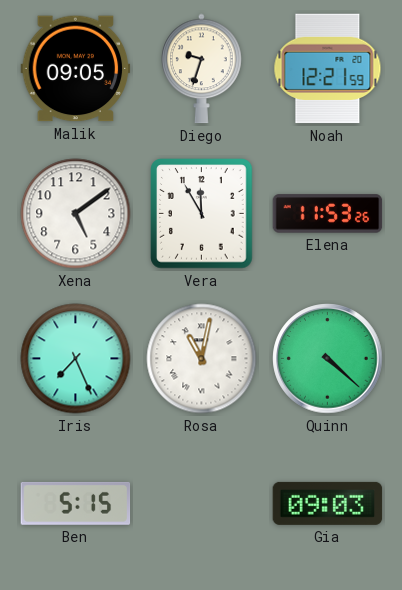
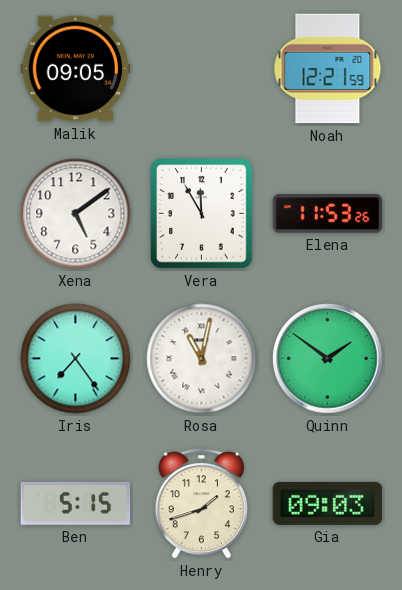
Diego: 9:33 -> none
Iris: 7:26 -> 7:24
Quinn: 4:22 -> 1:51
Henry: none -> 1:42
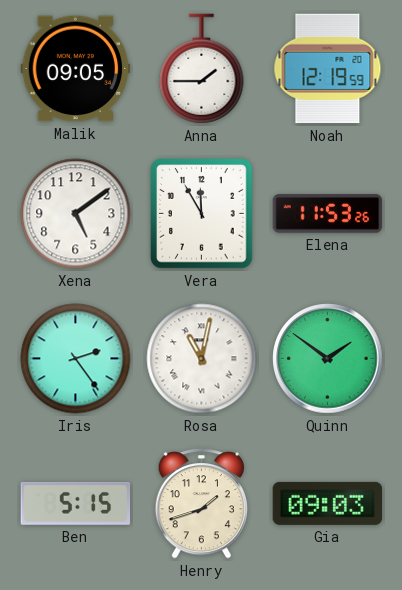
Anna: none -> 1:45
Noah: 12:21 -> 12:19
Iris: 7:24 -> 2:24
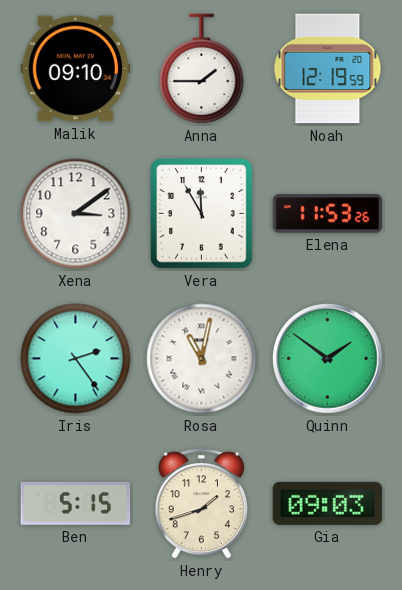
Malik: 09:05 -> 09:10
Xena: 5:09 -> 3:09
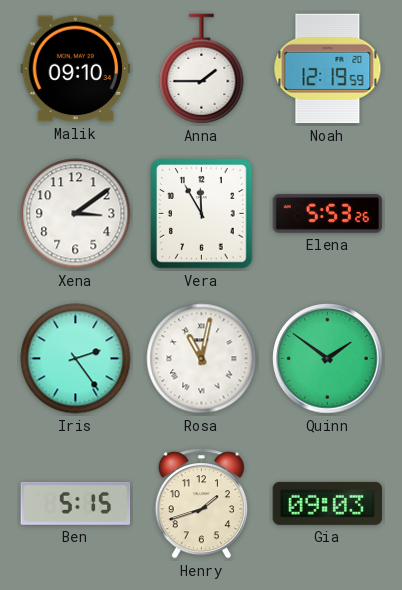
Elena: 11:53 -> 5:53
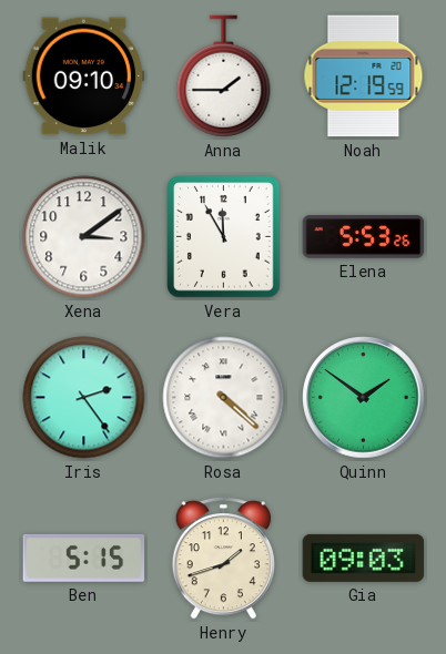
Rosa: 11:02 -> 4:22
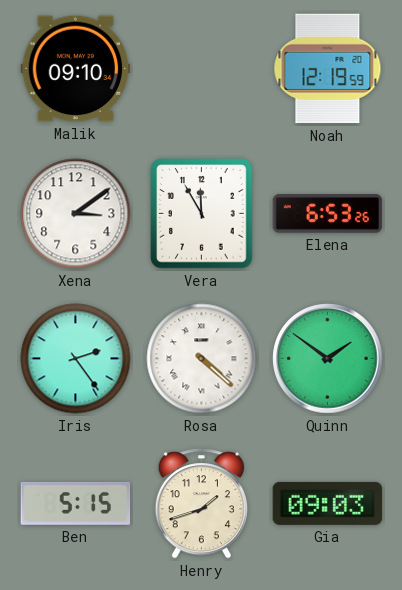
Anna: 1:45 -> none
Elena: 5:53 -> 6:53
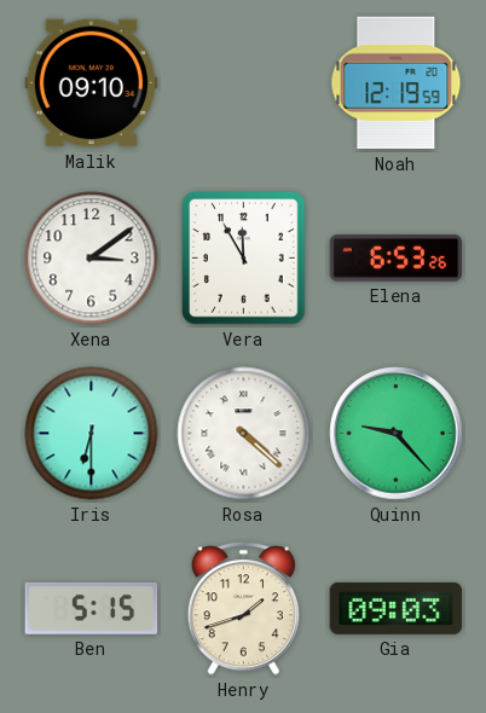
Iris: 2:24 -> 6:30
Quinn: 1:51 -> 9:23
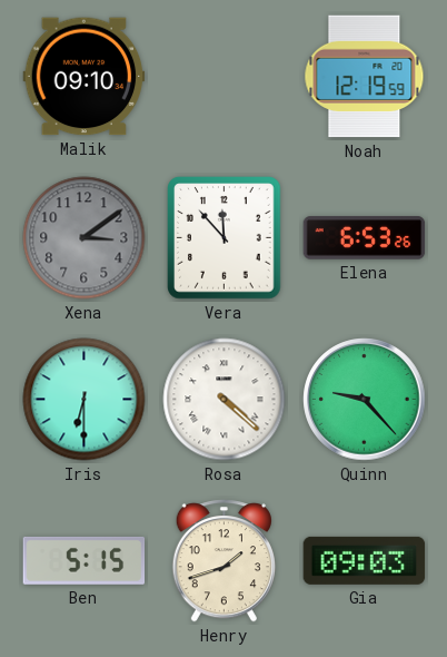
Xena dial: white -> grey
Vera: 11:55 -> 11:53
